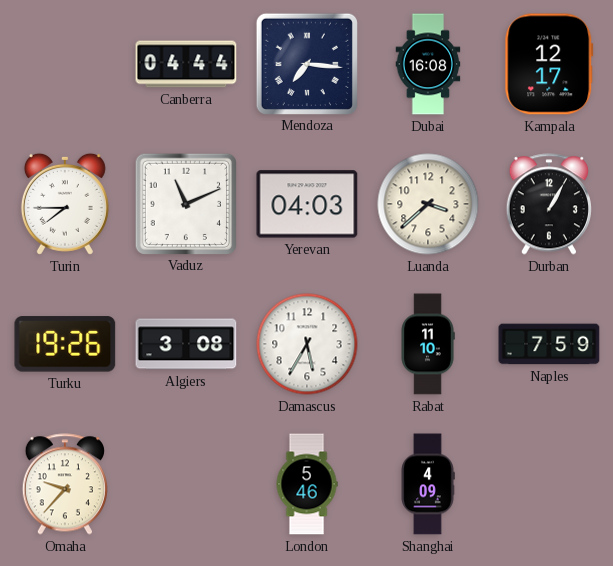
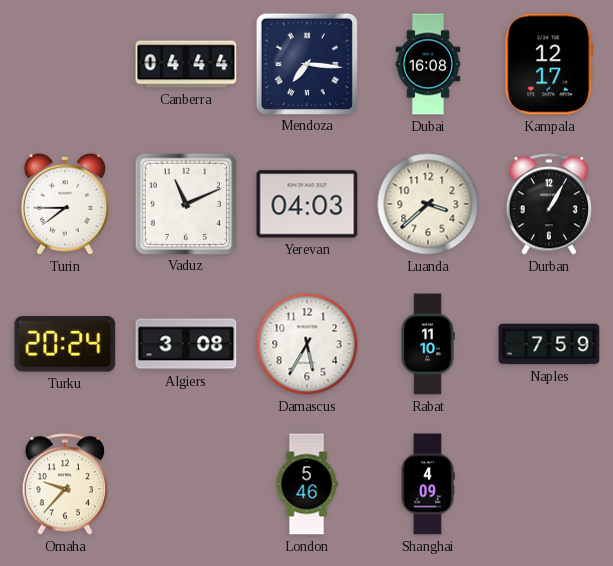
Turku: 19:26 -> 20:24
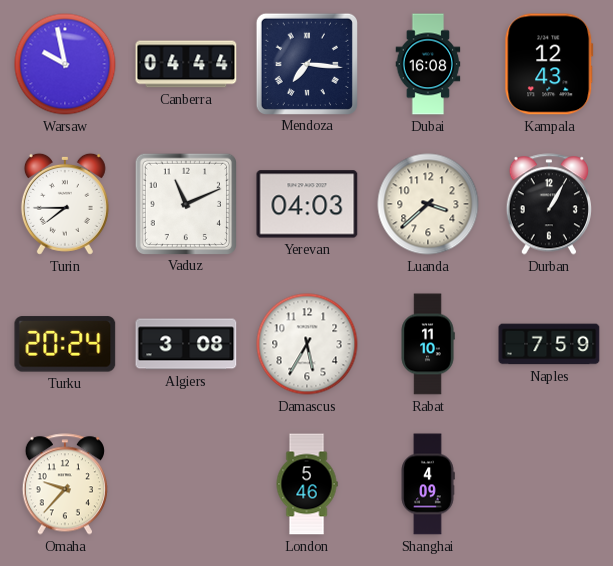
Warsaw: none -> 9:58
Kampala: 12:17 -> 12:43
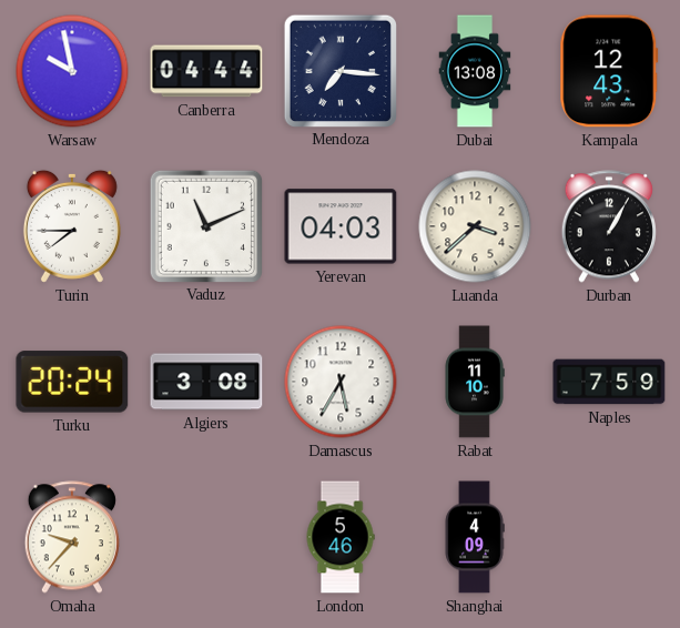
Dubai: 16:08 -> 13:08
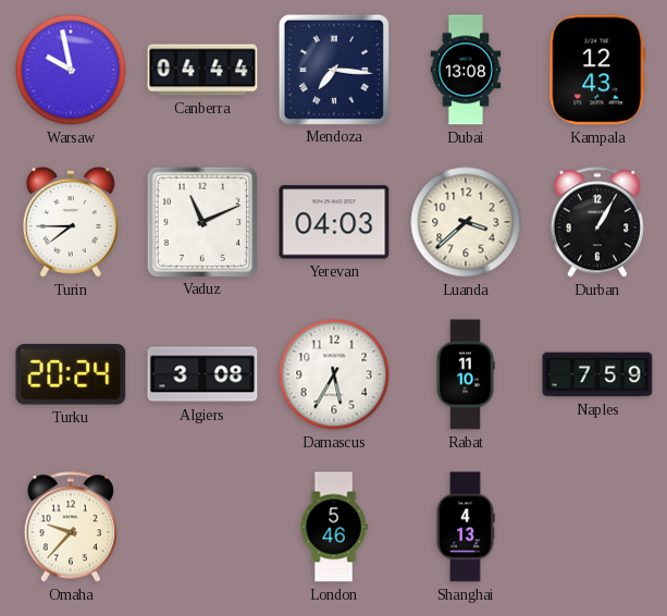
Shanghai: 4:09 -> 4:13
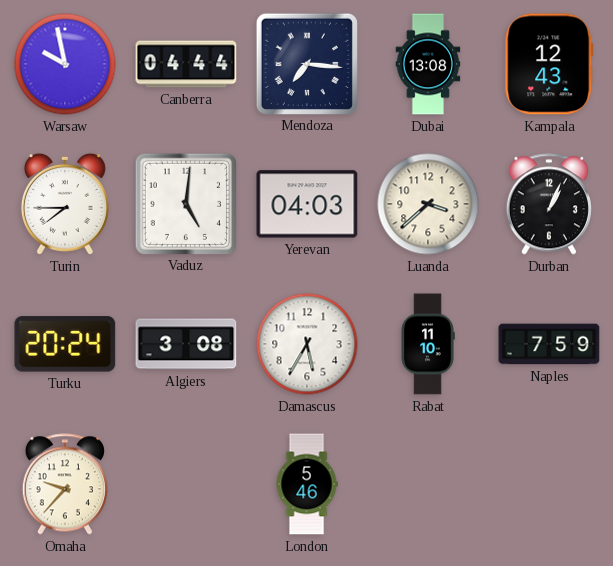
Vaduz: 11:11 -> 5:01
Durban: 1:05 -> 1:04
Shanghai: 4:13 -> none
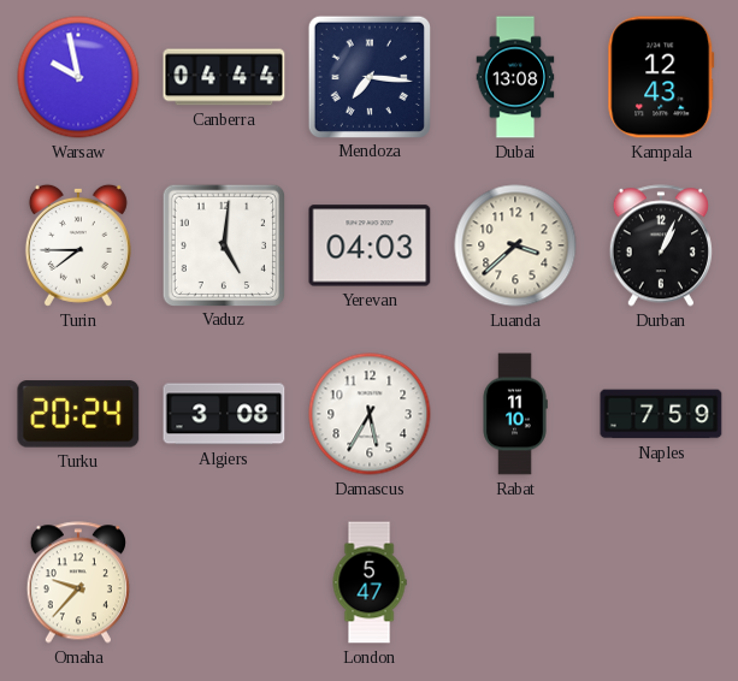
London: 5:46 -> 5:47
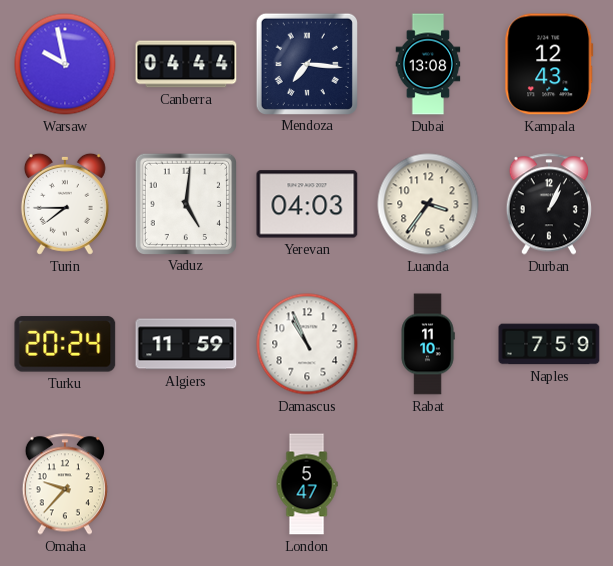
Luanda: 3:38 -> 3:36
Algiers: 3:08 -> 11:59
Damascus: 5:35 -> 10:56
